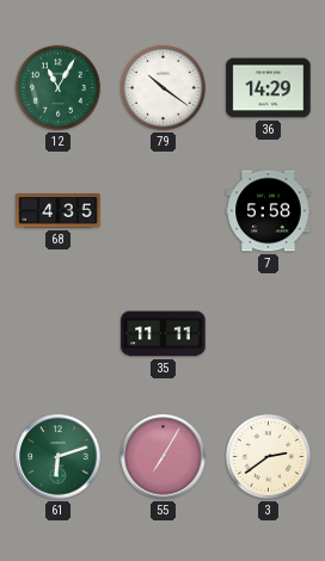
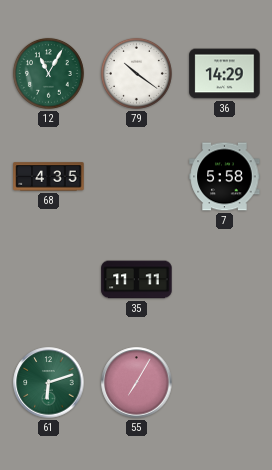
3: 2:39 -> none
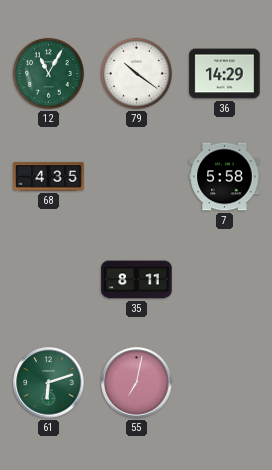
35: 11:11 -> 8:11
55: 7:05 -> 7:02
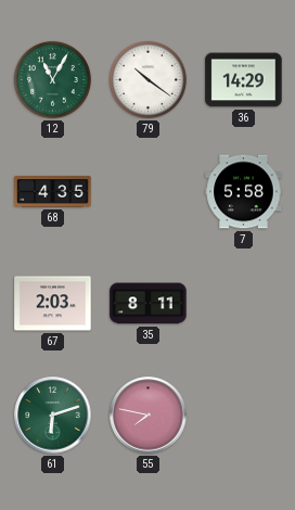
67: none -> 2:03
55: 7:02 -> 7:47
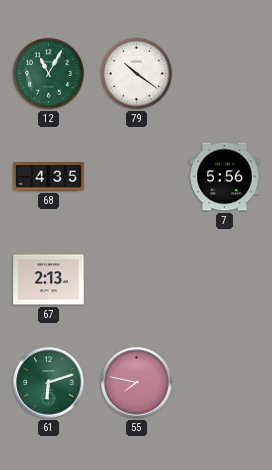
36: 14:29 -> none
7: 5:58 -> 5:56
67: 2:03 -> 2:13
35: 8:11 -> none
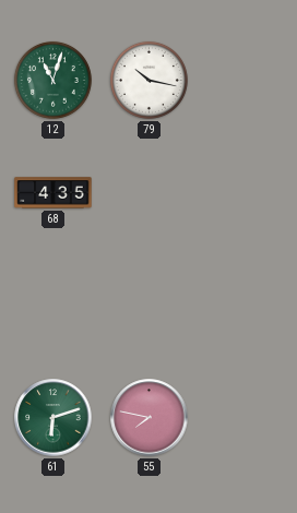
12: 11:05 -> 11:03
79: 10:21 -> 10:17
7: 5:56 -> none
67: 2:13 -> none
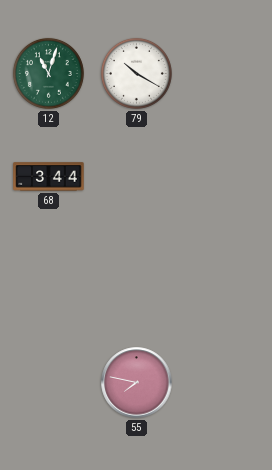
79: 10:17 -> 10:20
68: 4:35 -> 3:44
61: 6:12 -> none
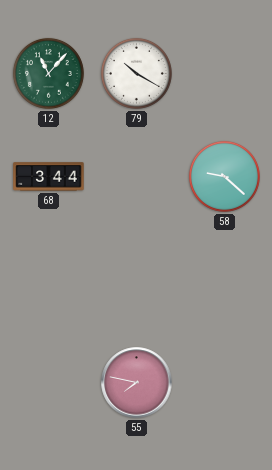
12: 11:03 -> 11:07
58: none -> 9:22
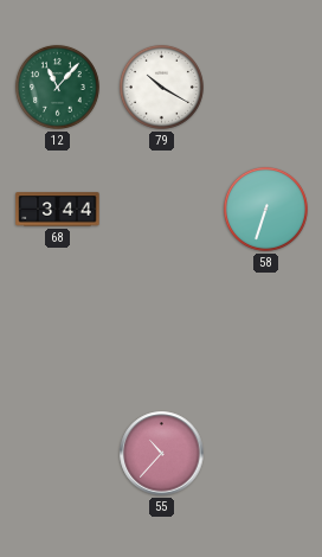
58: 9:22 -> 6:33
55: 7:47 -> 10:37
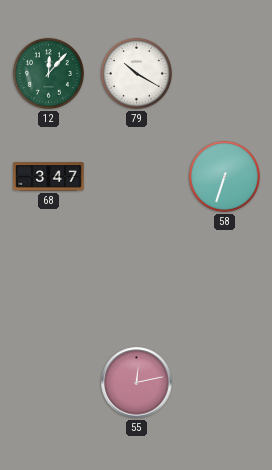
12: 11:07 -> 12:07
68: 3:44 -> 3:47
55: 10:37 -> 12:13
